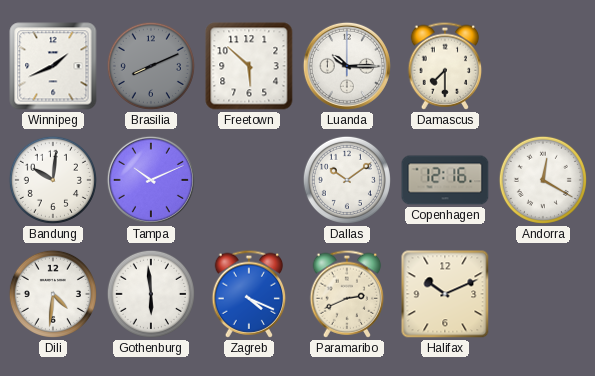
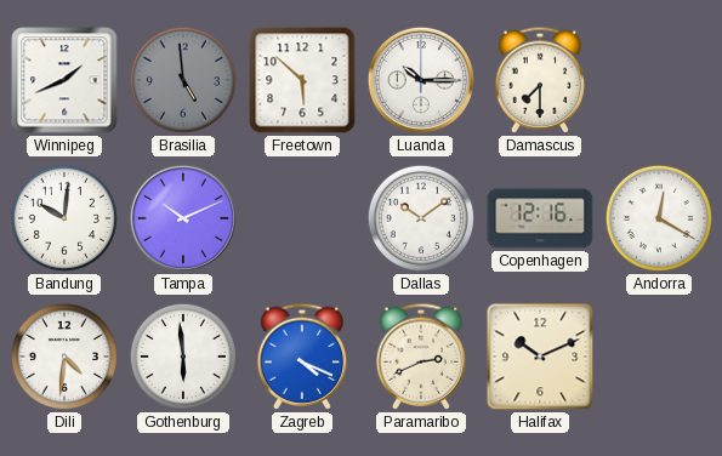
Brasilia: 8:11 -> 4:59
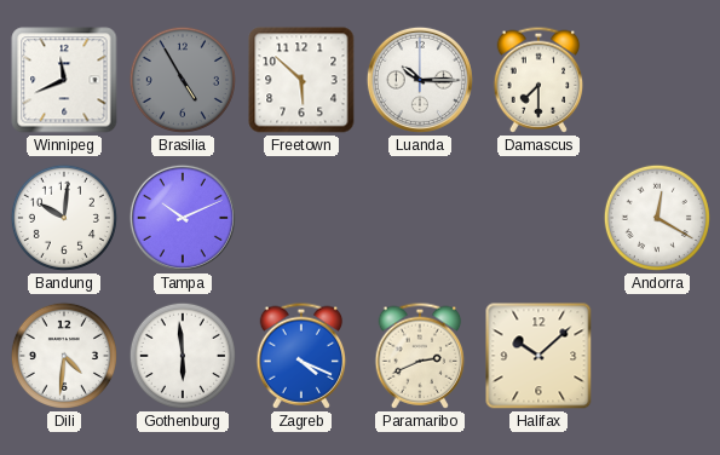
Winnipeg: 1:41 -> 11:41
Brasilia: 4:59 -> 4:55
Dallas: 10:09 -> none
Copenhagen: 12:16 -> none
Halifax: 10:11 -> 10:08
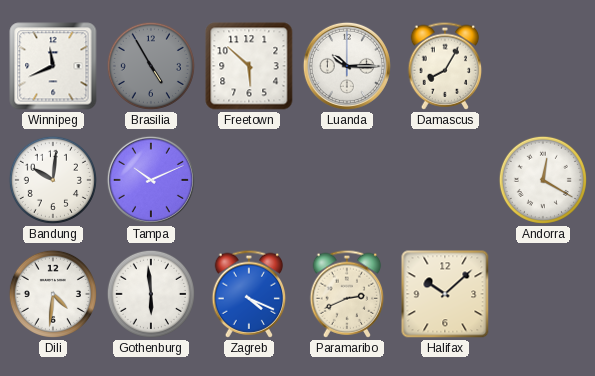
Damascus: 7:30 -> 8:05
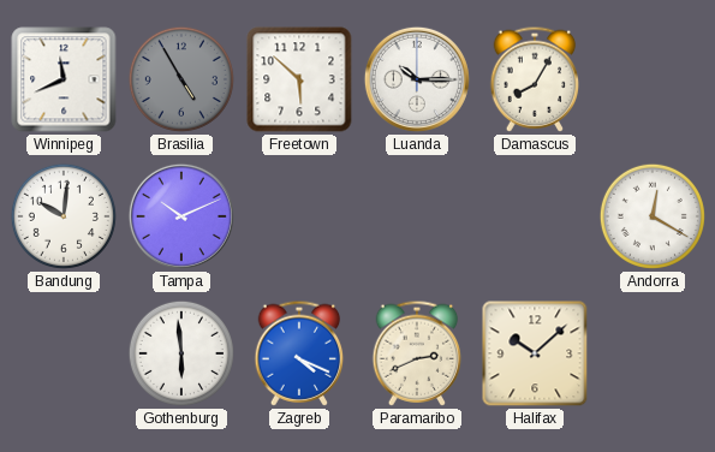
Dili: 4:31 -> none
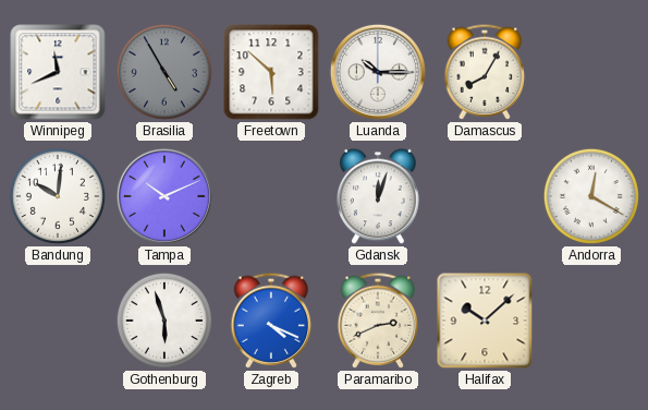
Gdansk: none -> 12:03
Gothenburg: 5:59 -> 5:57
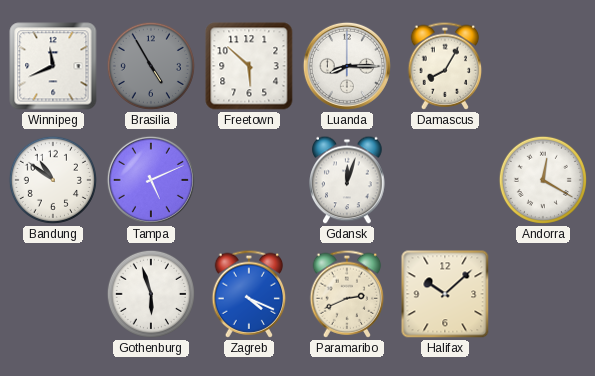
Luanda: 10:15 -> 8:15
Bandung: 10:01 -> 10:51
Tampa: 10:11 -> 5:11
